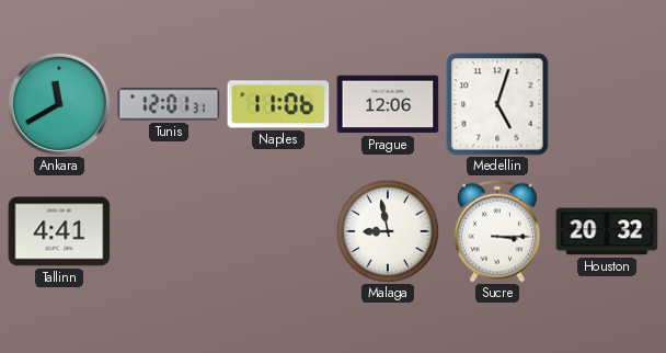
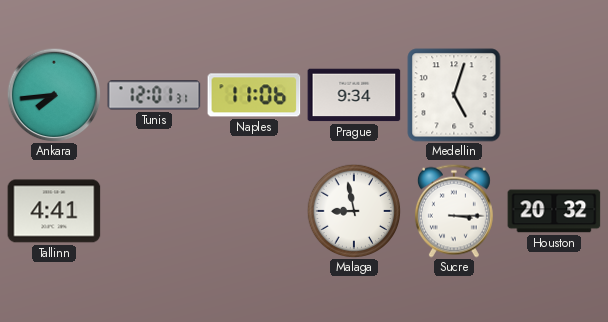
Ankara: 11:40 -> 7:44
Prague: 12:06 -> 9:34
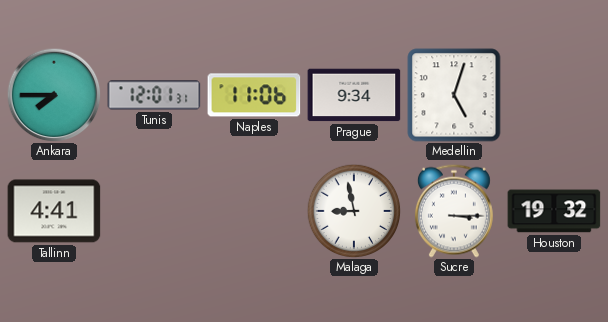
Ankara: 7:44 -> 7:45
Houston: 20:32 -> 19:32
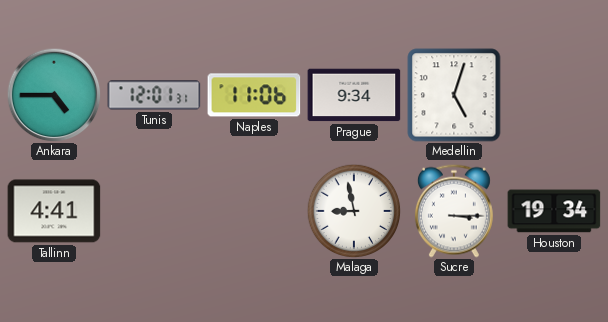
Ankara: 7:45 -> 4:45
Houston: 19:32 -> 19:34
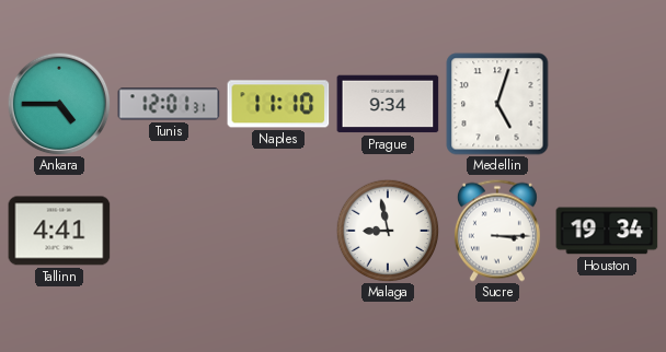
Naples: 11:06 -> 11:10
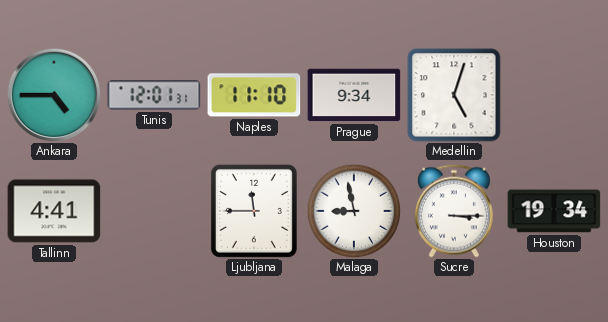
Ljubljana: none -> 11:45
